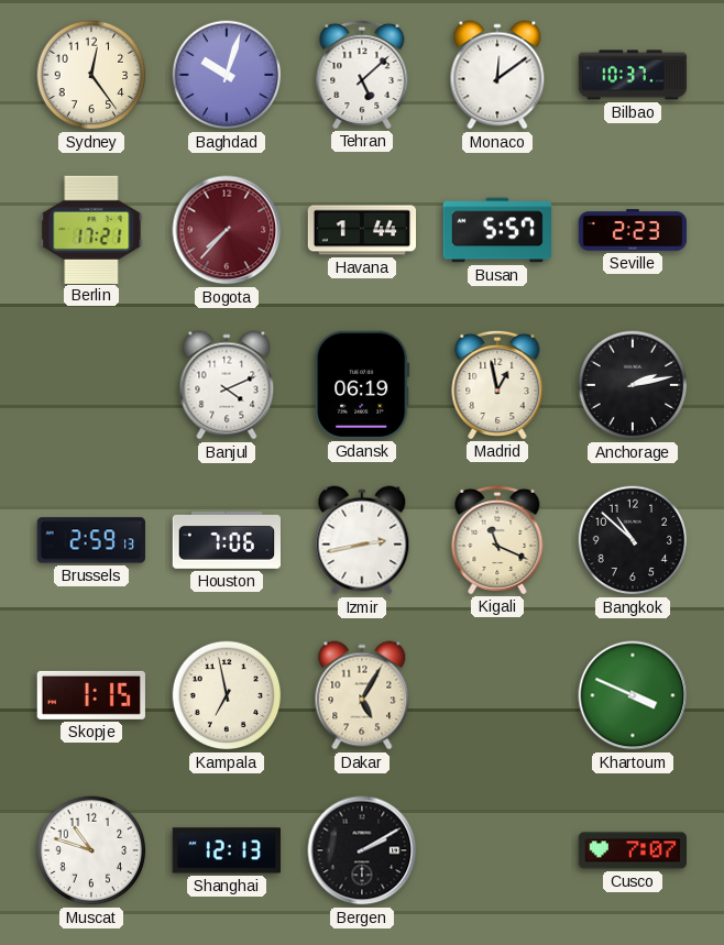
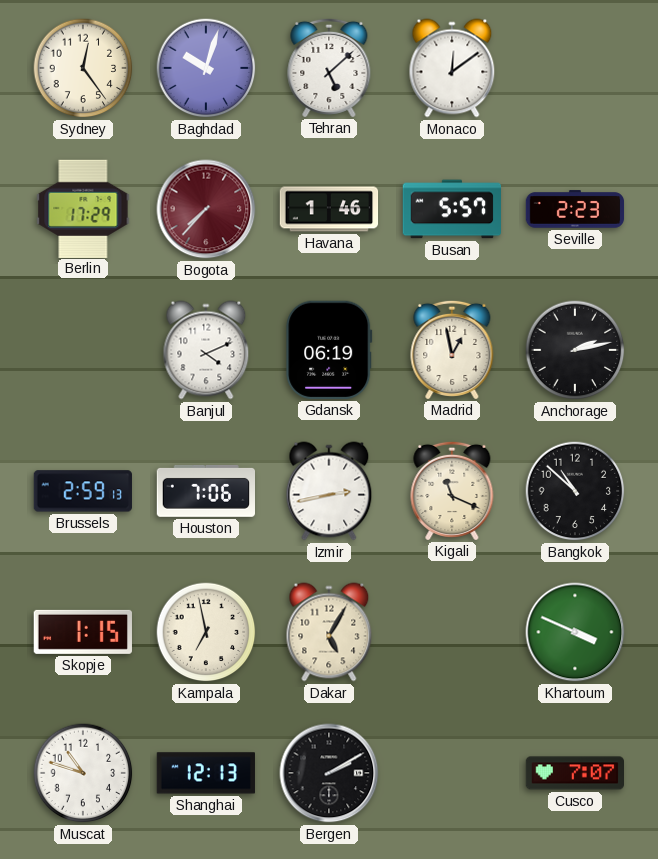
Bilbao: 10:37 -> none
Berlin: 17:21 -> 17:29
Havana: 1:44 -> 1:46
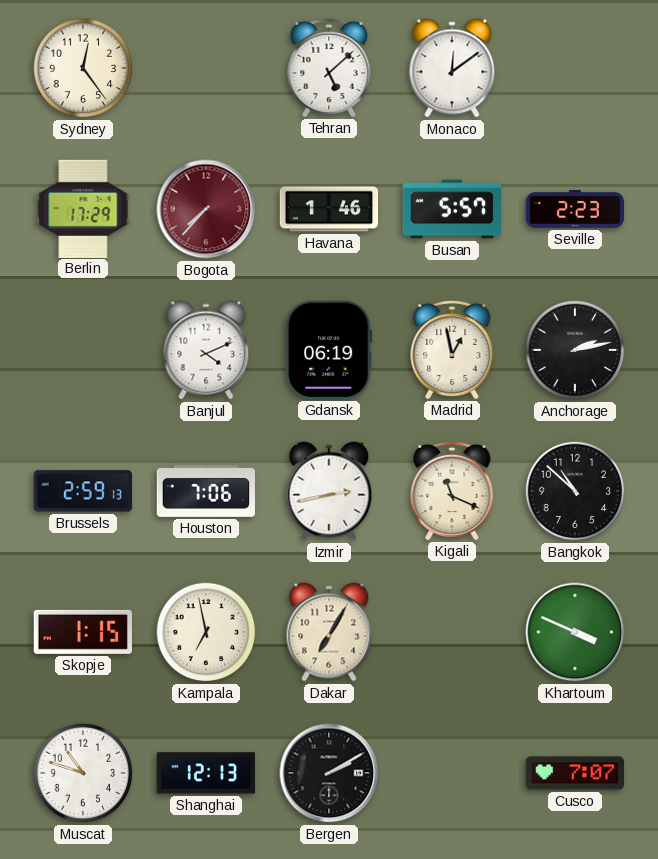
Baghdad: 10:03 -> none
Dakar: 5:05 -> 7:05
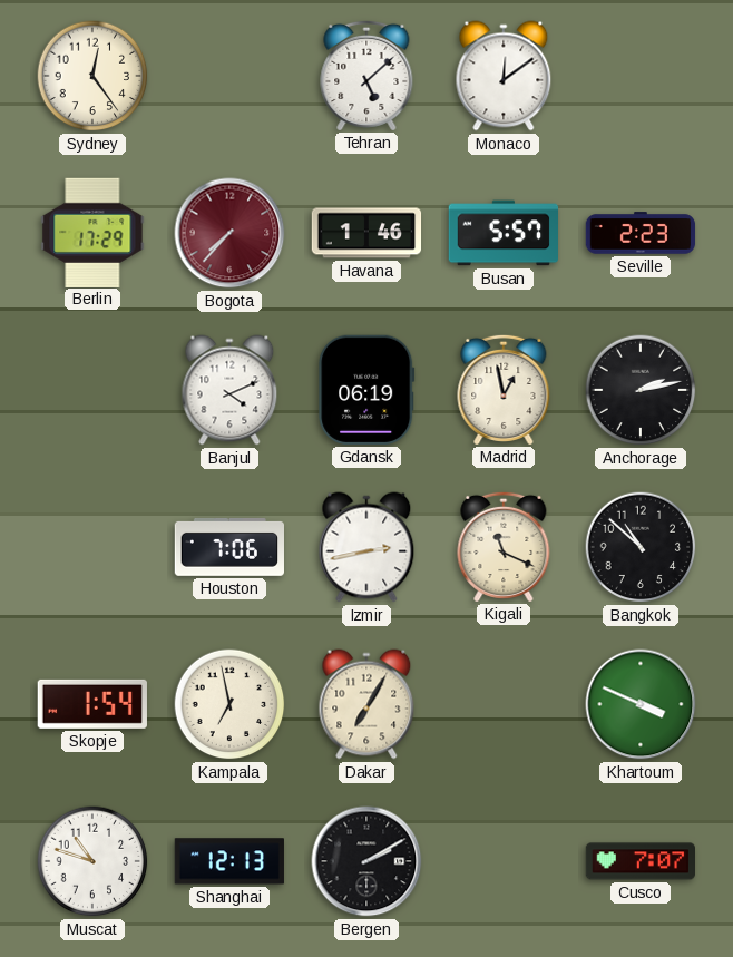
Brussels: 2:59 -> none
Skopje: 1:15 -> 1:54
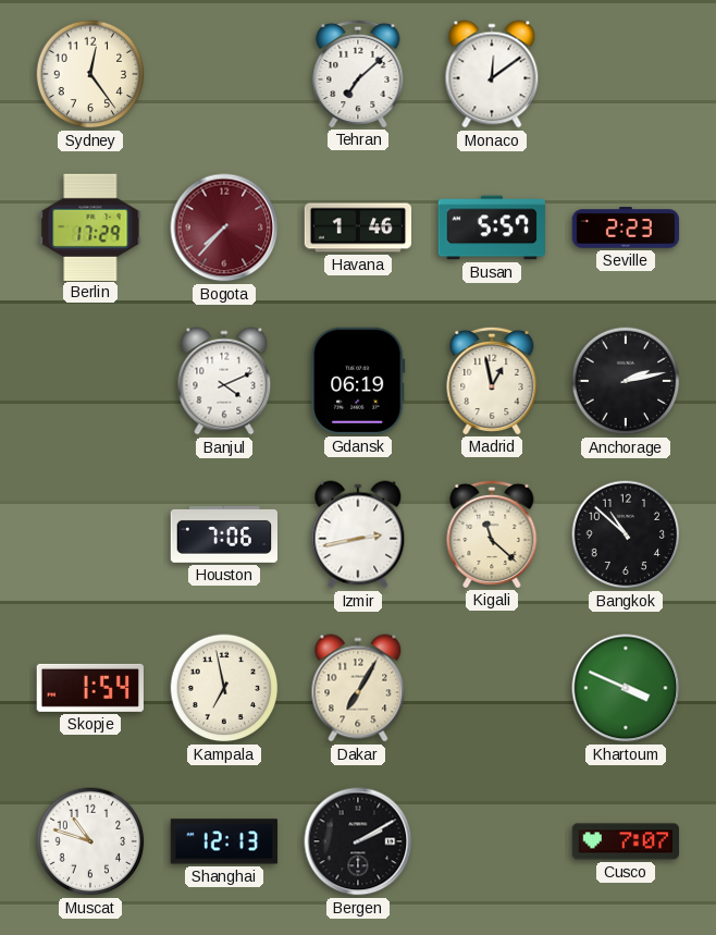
Tehran: 5:08 -> 7:08
Kigali: 11:19 -> 11:22
